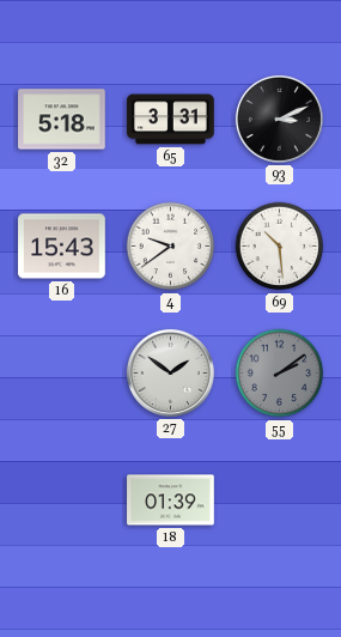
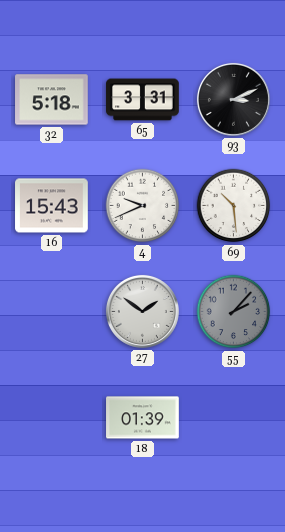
4: 9:39 -> 9:41
55: 2:09 -> 2:07
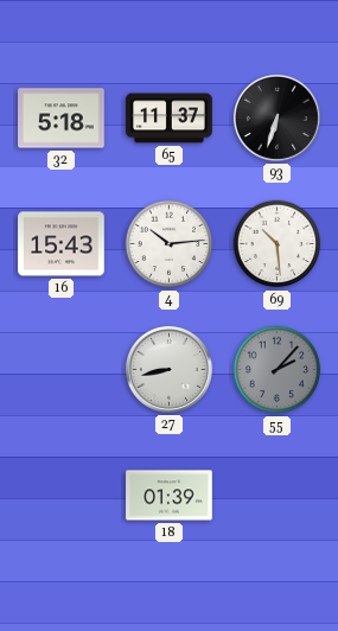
65: 3:31 -> 11:37
93: 3:11 -> 6:33
4: 9:41 -> 10:14
27: 1:51 -> 8:43
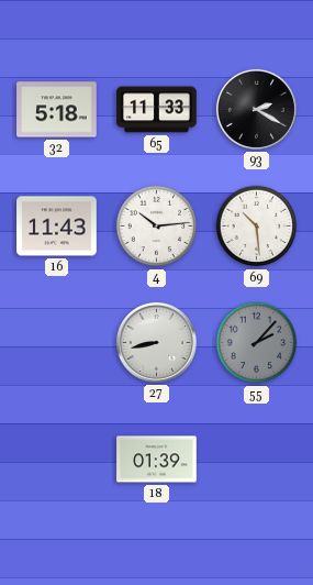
65: 11:37 -> 11:33
93: 6:33 -> 2:20
16: 15:43 -> 11:43
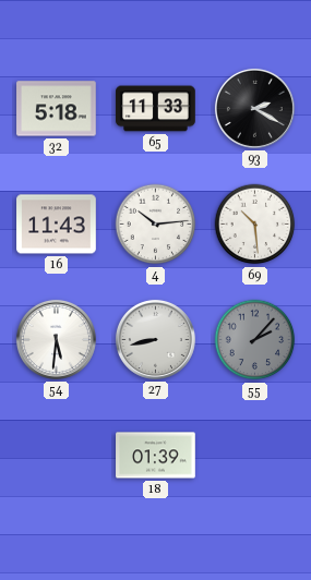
54: none -> 5:31
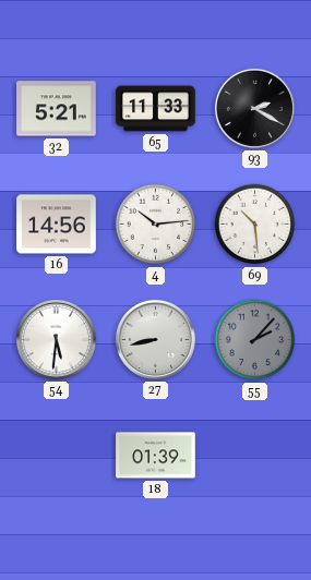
32: 5:18 -> 5:21
16: 11:43 -> 14:56
